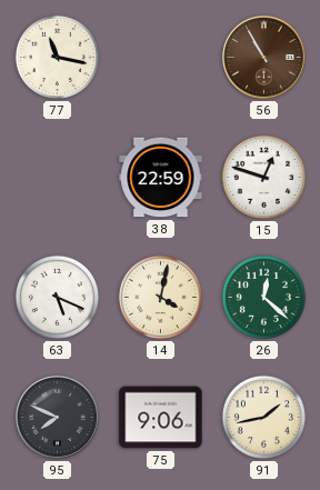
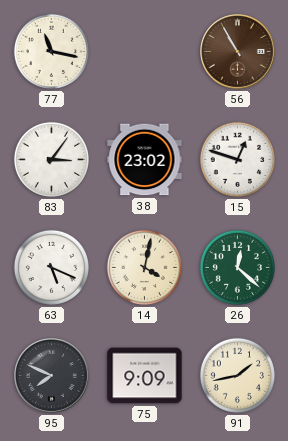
83: none -> 3:06
38: 22:59 -> 23:02
75: 9:06 -> 9:09
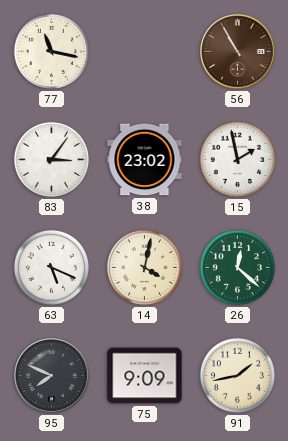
15: 12:48 -> 1:58
